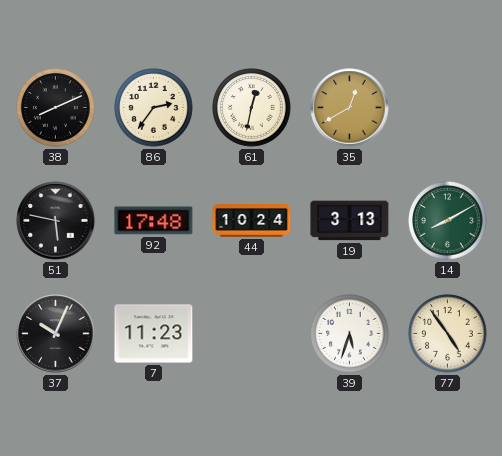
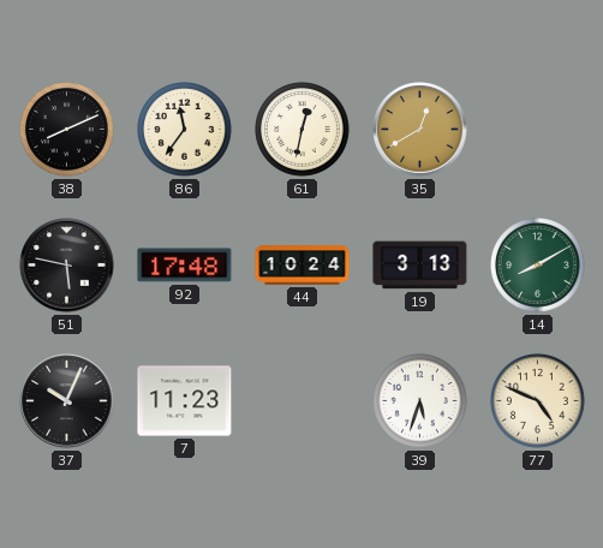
86: 2:36 -> 11:36
77: 4:54 -> 4:49
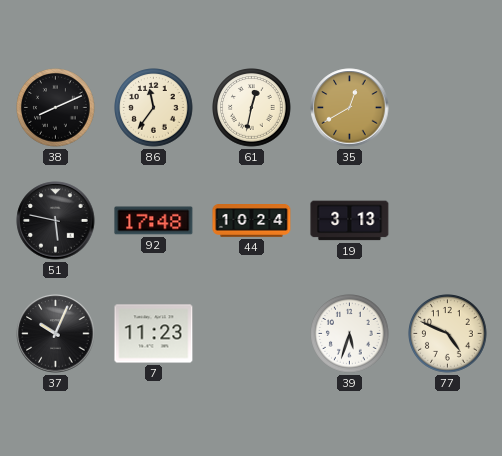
14: 8:10 -> none
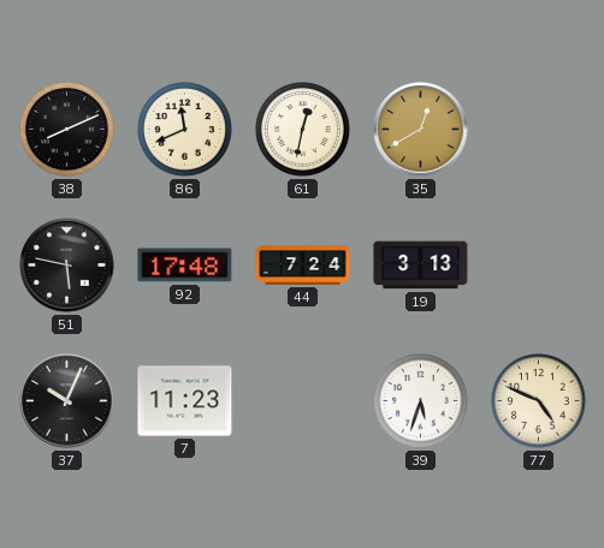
86: 11:36 -> 11:41
44: 10:24 -> 7:24
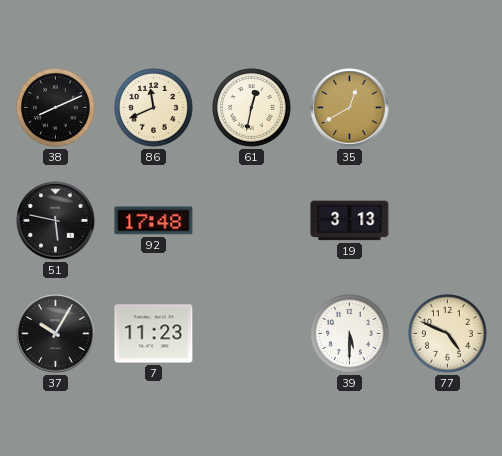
44: 7:24 -> none
37: 10:04 -> 10:05
39: 5:33 -> 5:30
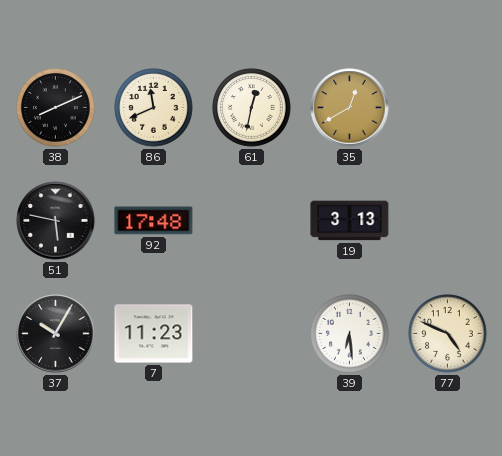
39: 5:30 -> 6:29
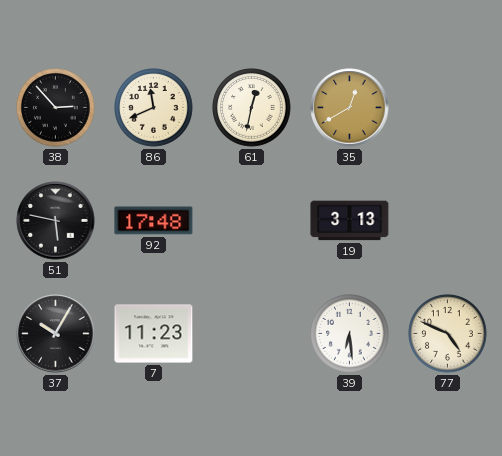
38: 8:11 -> 2:53
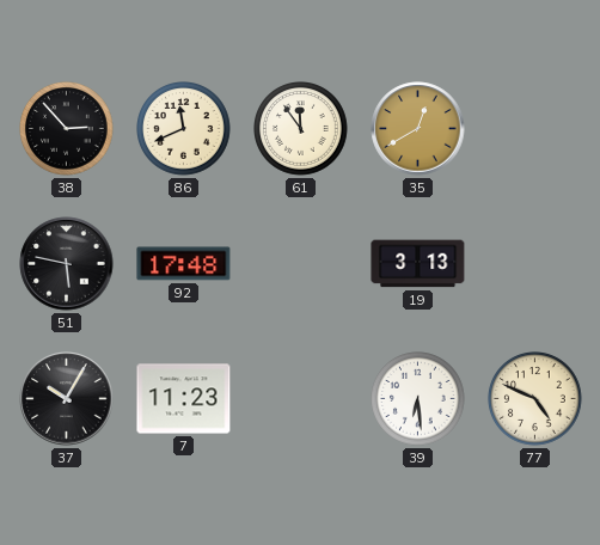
61: 12:32 -> 11:54
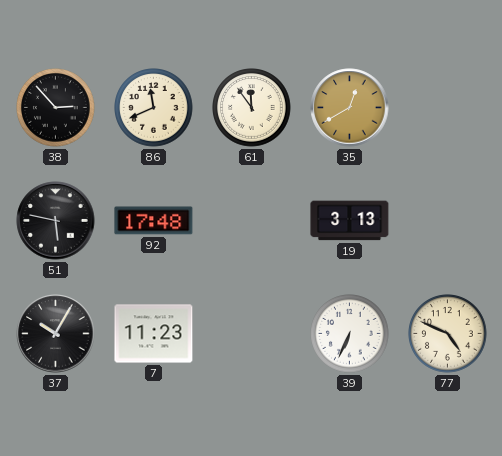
39: 6:29 -> 6:34
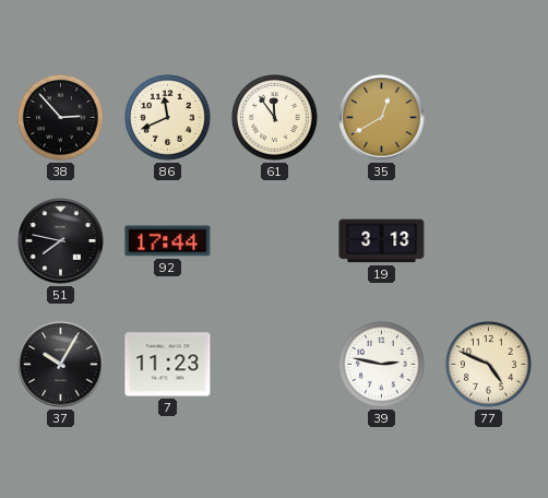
51: 5:47 -> 7:47
92: 17:48 -> 17:44
39: 6:34 -> 2:47
